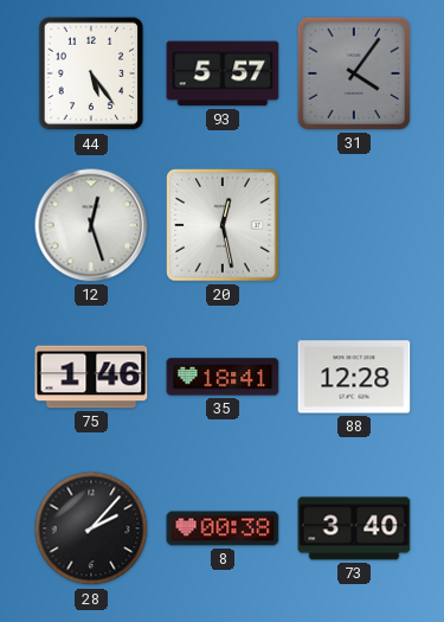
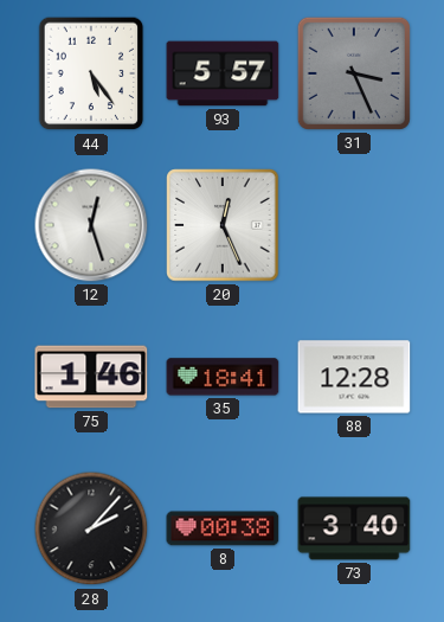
31: 4:06 -> 3:26
20: 12:28 -> 12:26
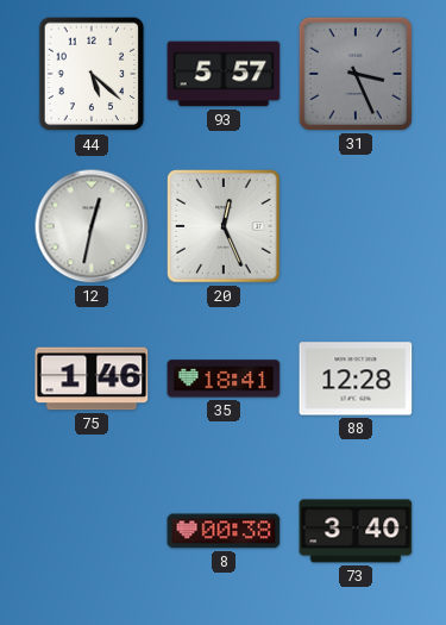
44: 5:24 -> 5:22
12: 12:27 -> 12:32
28: 2:07 -> none
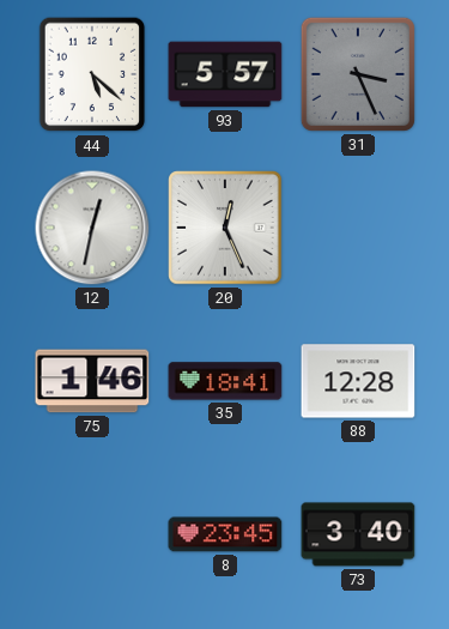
8: 00:38 -> 23:45
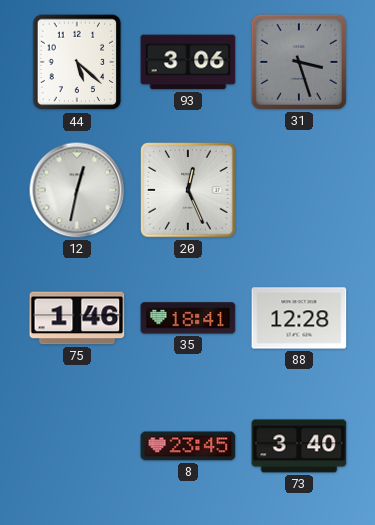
93: 5:57 -> 3:06
31: 3:26 -> 3:27
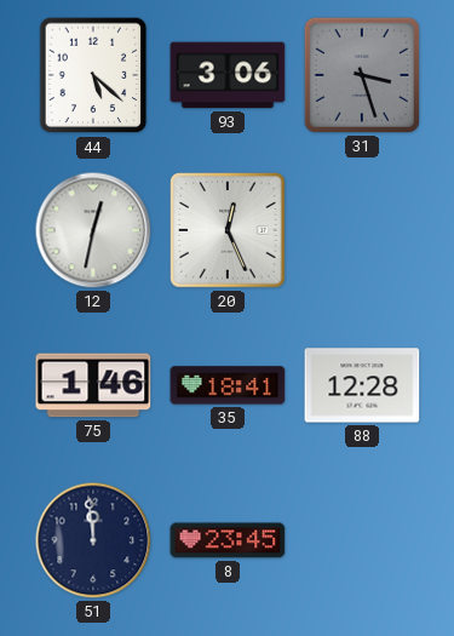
51: none -> 11:59
73: 3:40 -> none
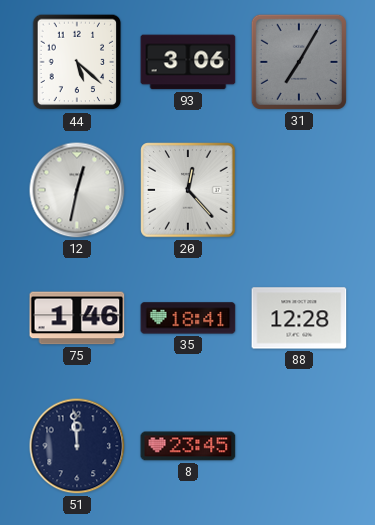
31: 3:27 -> 7:05
20: 12:26 -> 12:23
